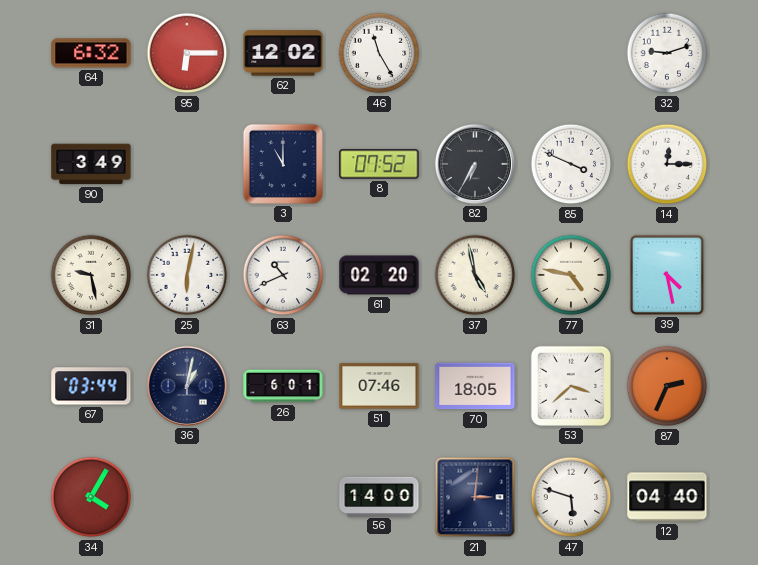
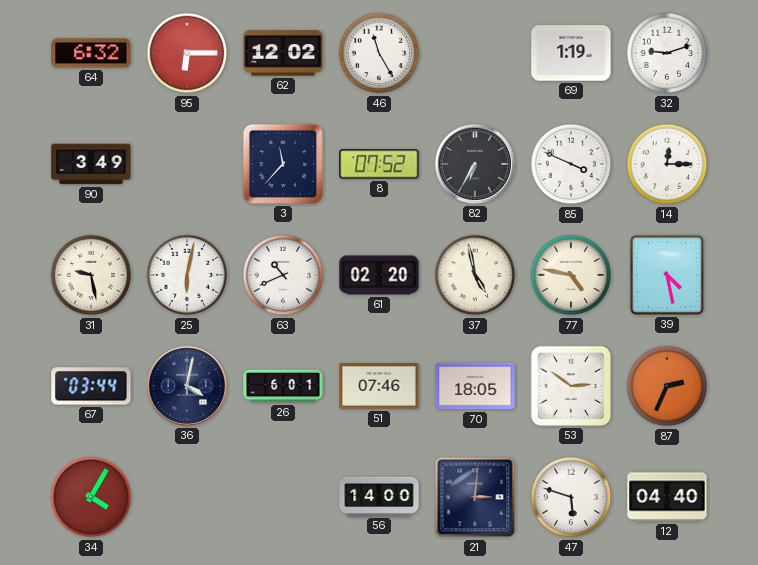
69: none -> 1:19
3: 11:00 -> 11:37
36: 1:02 -> 4:02
53: 3:38 -> 2:51
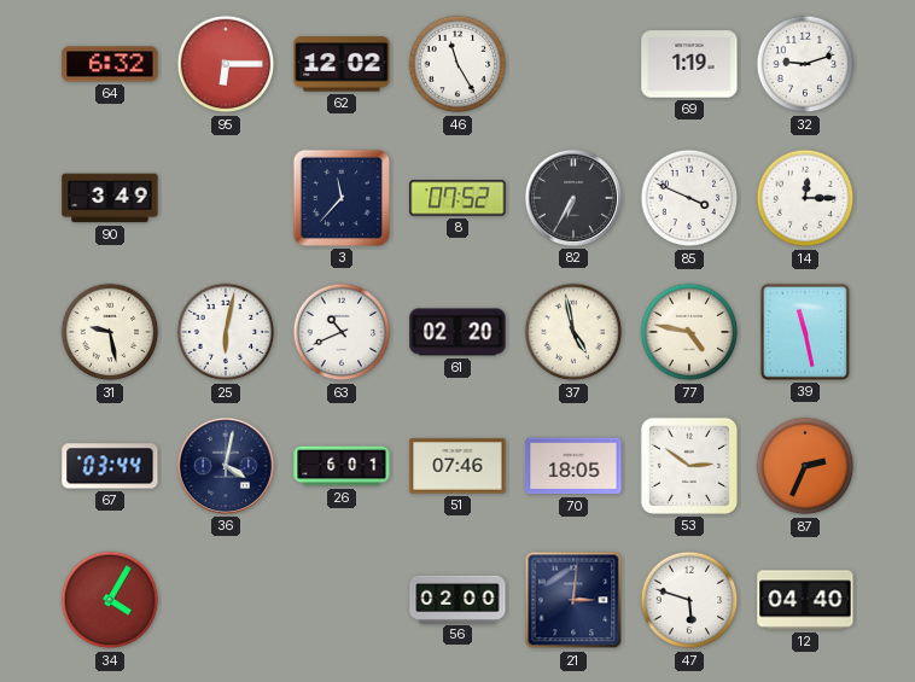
39: 4:28 -> 11:28
56: 14:00 -> 02:00
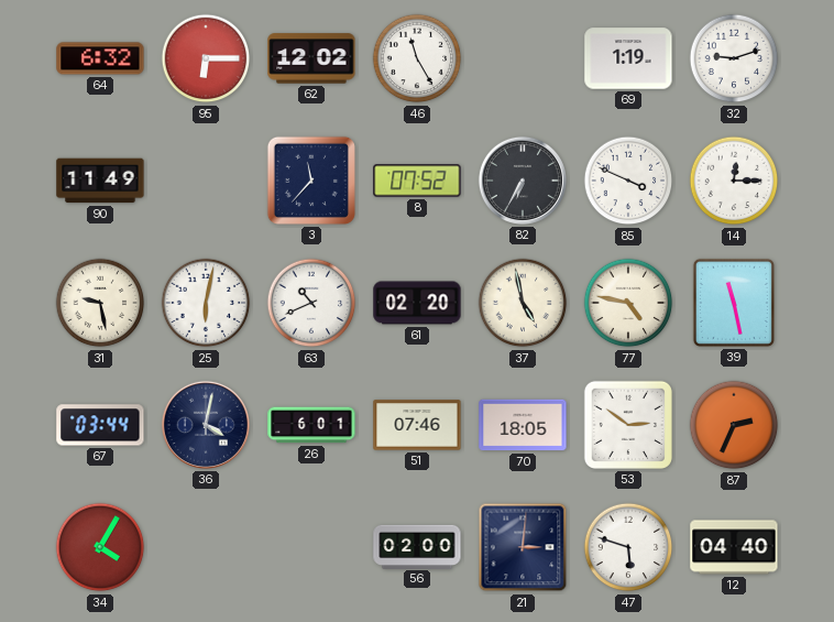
90: 3:49 -> 11:49
